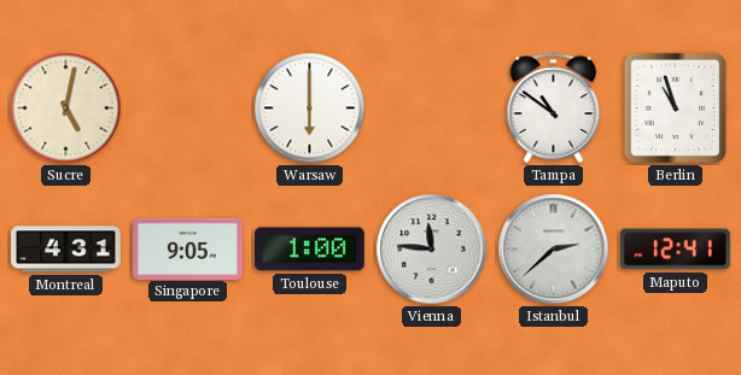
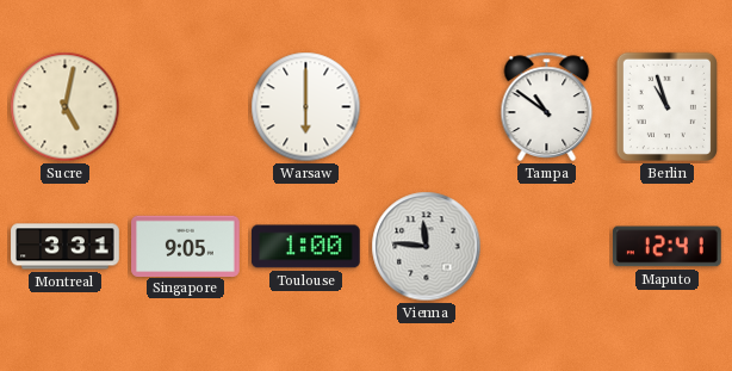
Montreal: 4:31 -> 3:31
Istanbul: 2:38 -> none
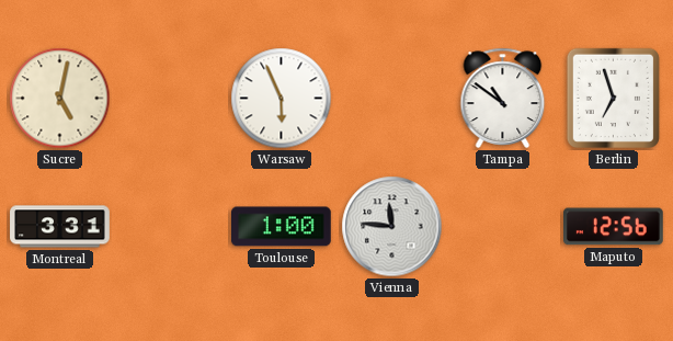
Warsaw: 6:00 -> 5:56
Berlin: 10:57 -> 6:57
Singapore: 9:05 -> none
Maputo: 12:41 -> 12:56
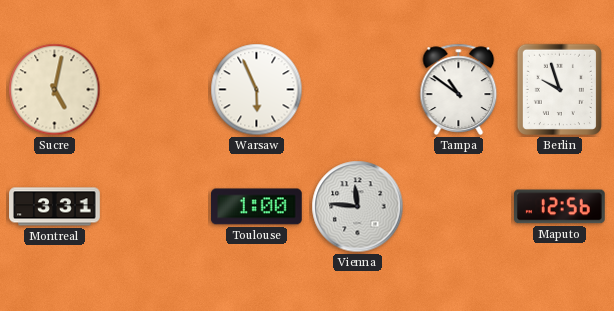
Berlin: 6:57 -> 9:57
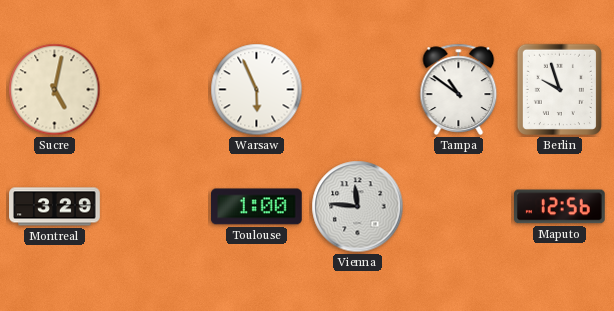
Montreal: 3:31 -> 3:29
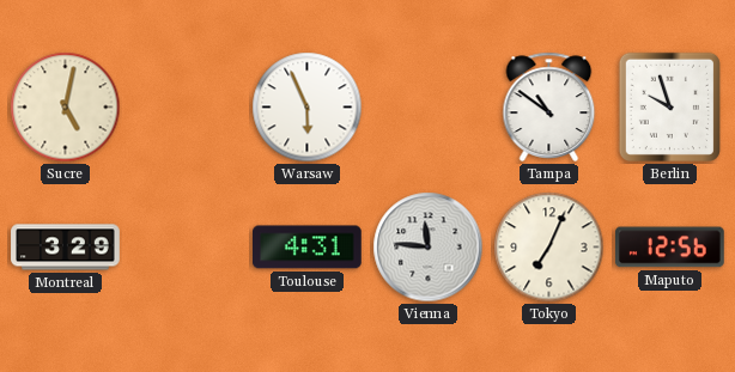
Toulouse: 1:00 -> 4:31
Tokyo: none -> 7:04
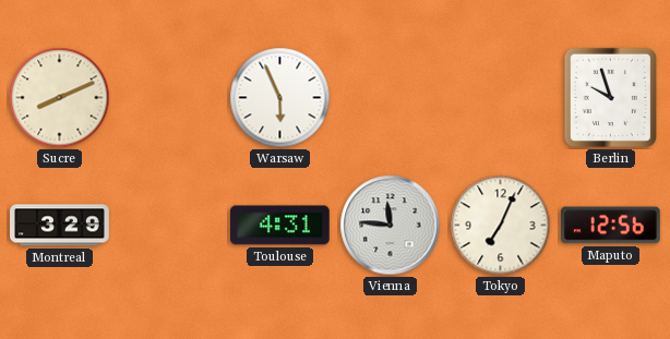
Sucre: 5:02 -> 8:11
Tampa: 10:51 -> none
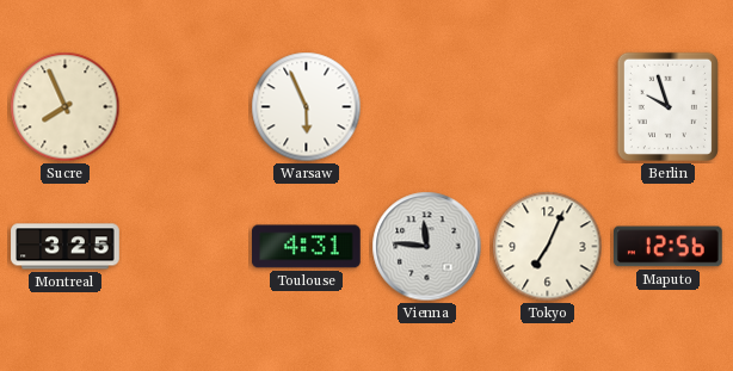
Sucre: 8:11 -> 7:56
Montreal: 3:29 -> 3:25
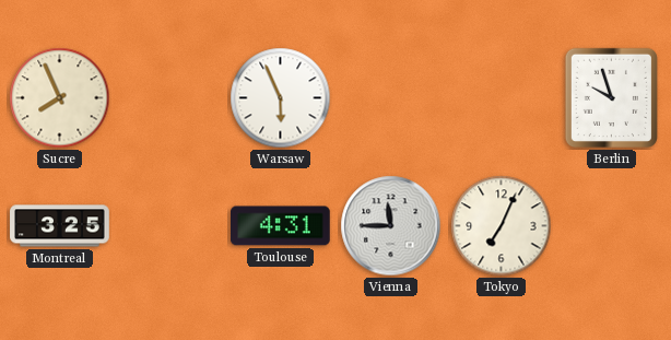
Vienna: 11:46 -> 11:45
Maputo: 12:56 -> none
